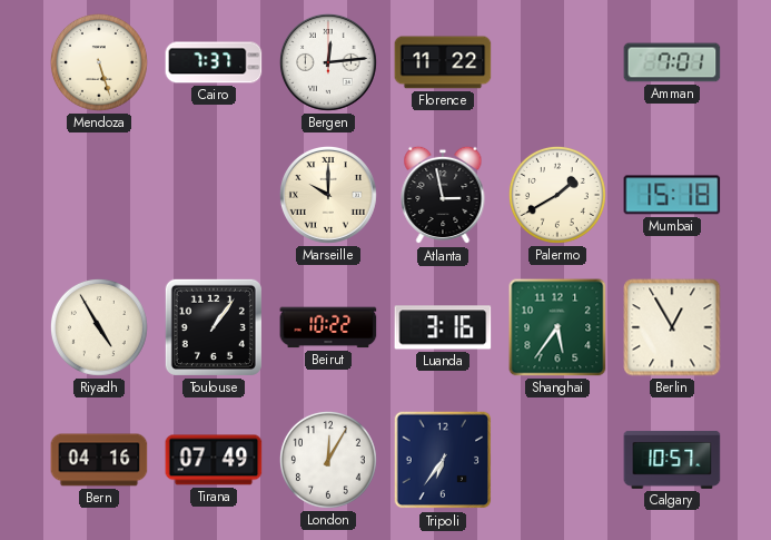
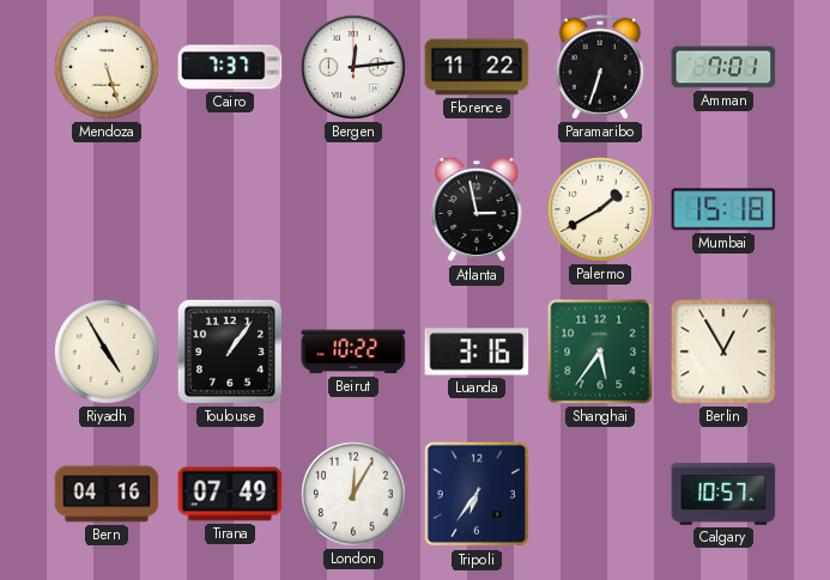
Paramaribo: none -> 6:33
Marseille: 10:00 -> none
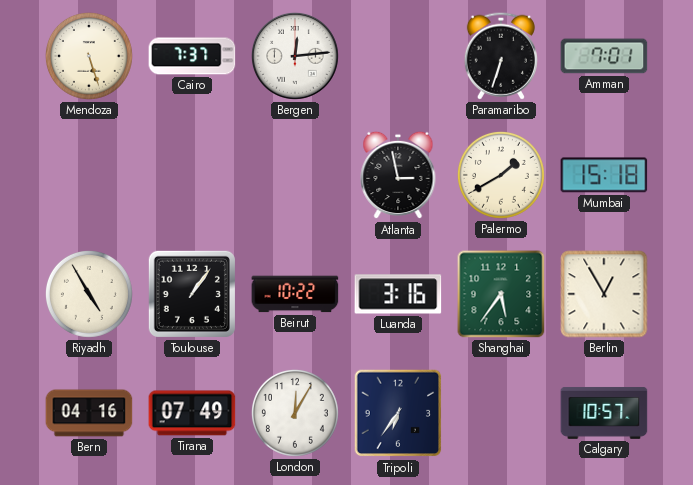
Florence: 11:22 -> none
